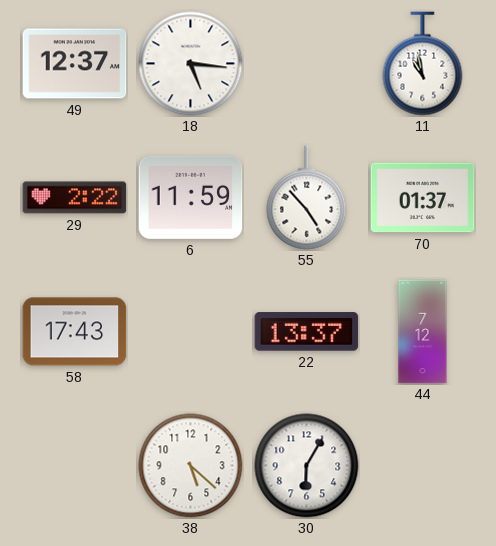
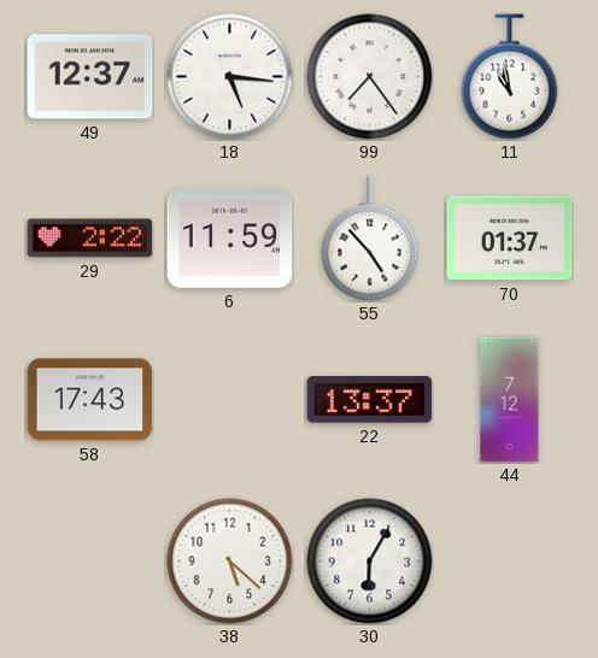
99: none -> 7:24
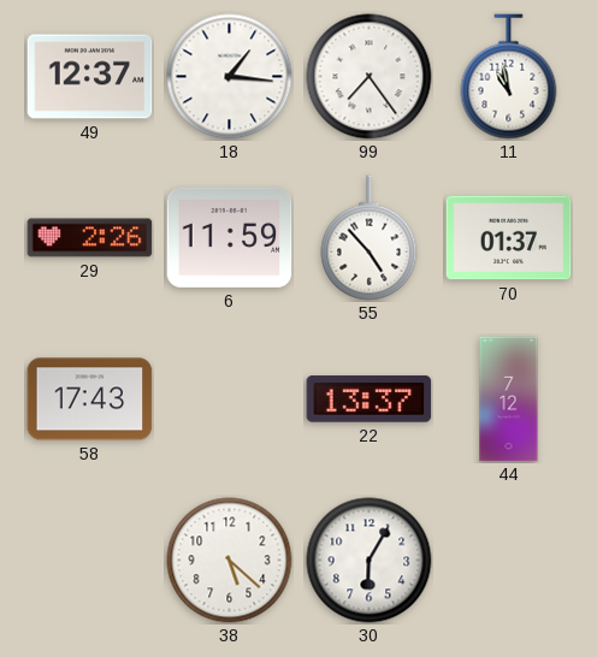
18: 5:16 -> 1:16
29: 2:22 -> 2:26
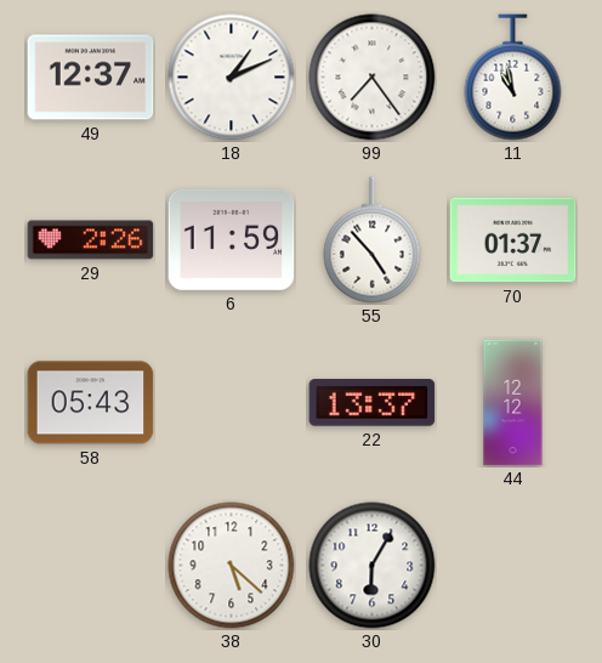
18: 1:16 -> 1:11
58: 17:43 -> 05:43
44: 7:12 -> 12:12
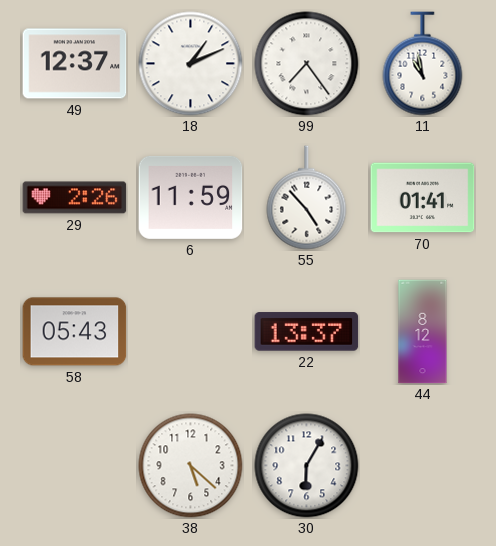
70: 01:37 -> 01:41
44: 12:12 -> 8:12
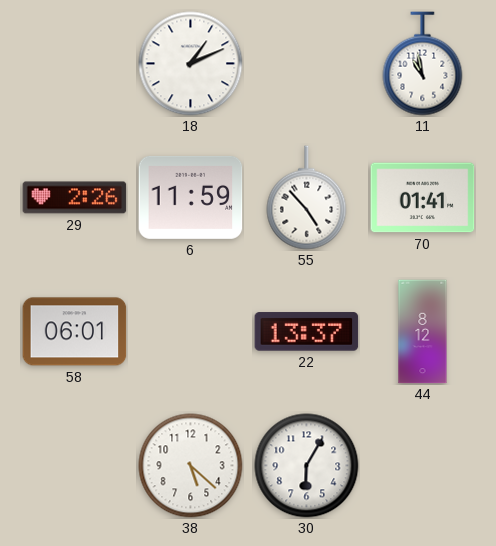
49: 12:37 -> none
99: 7:24 -> none
58: 05:43 -> 06:01
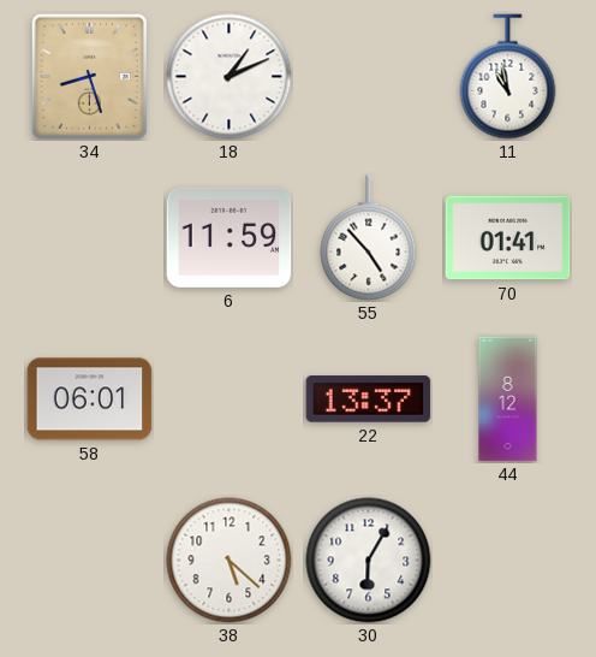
34: none -> 8:27
29: 2:26 -> none
